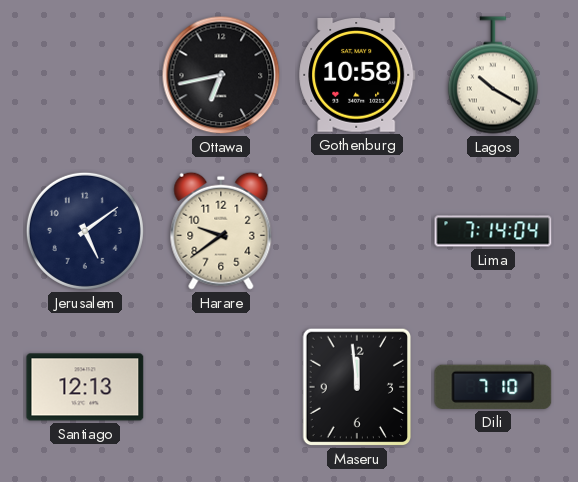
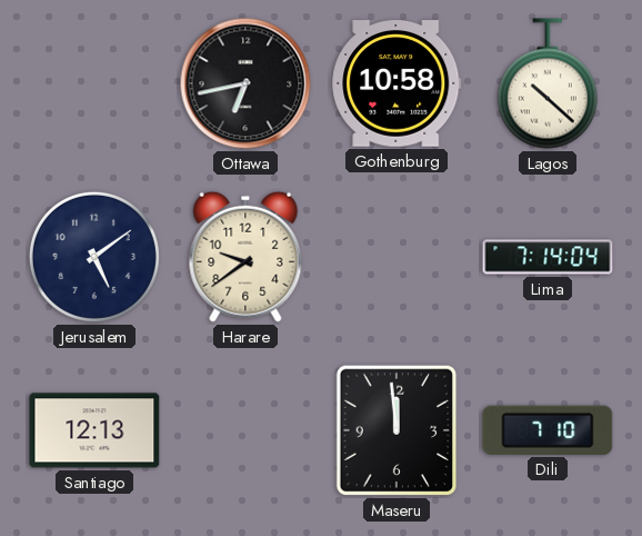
Lagos: 10:20 -> 10:22
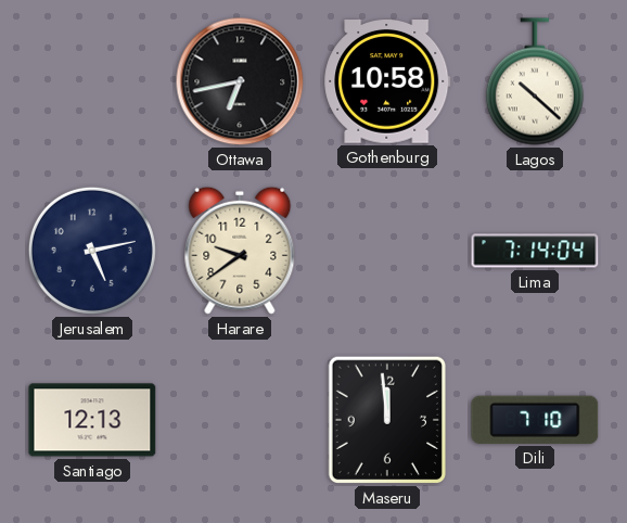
Jerusalem: 5:09 -> 5:13
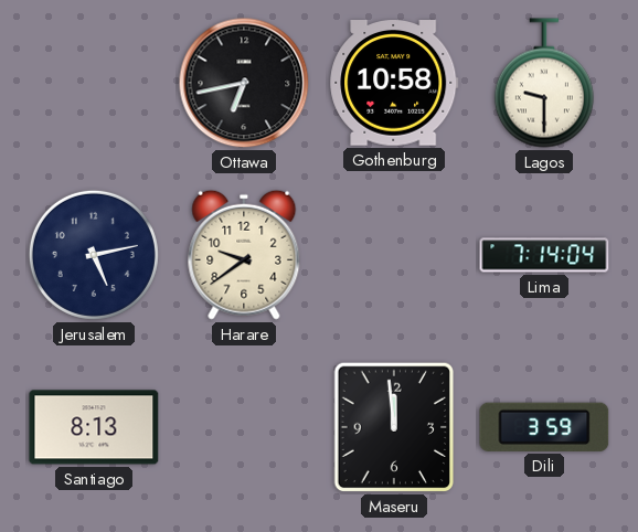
Lagos: 10:22 -> 9:30
Santiago: 12:13 -> 8:13
Dili: 7:10 -> 3:59
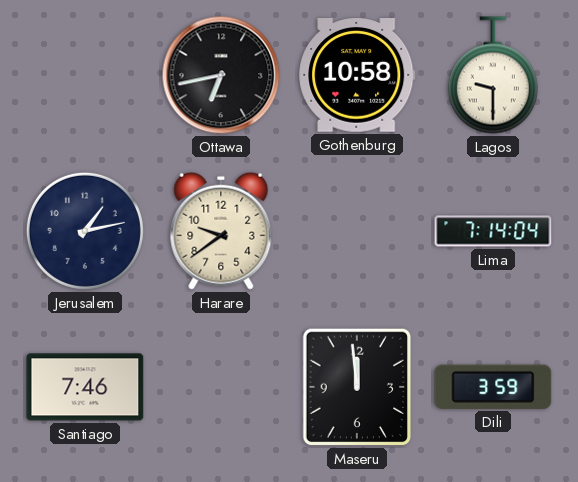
Jerusalem: 5:13 -> 1:13
Santiago: 8:13 -> 7:46
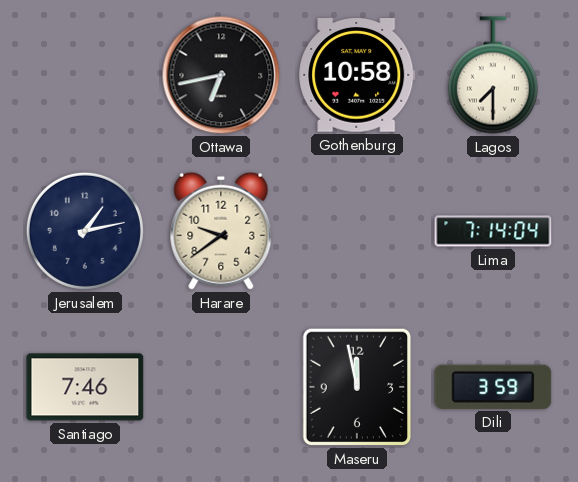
Lagos: 9:30 -> 7:30
Maseru: 11:59 -> 11:58
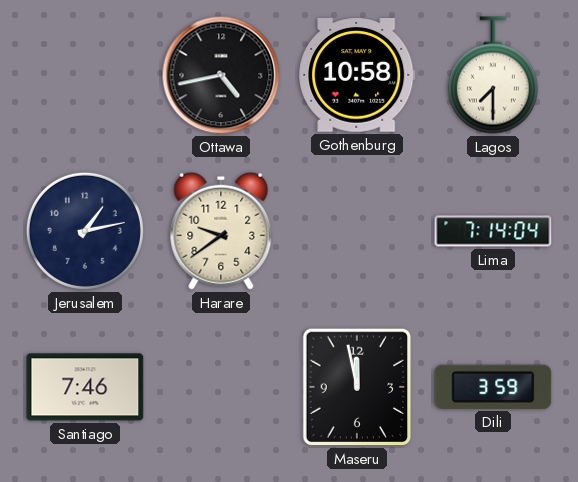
Ottawa: 6:43 -> 4:43
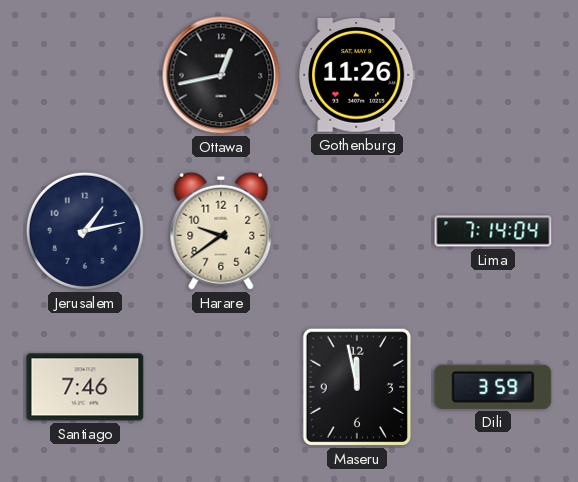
Ottawa: 4:43 -> 12:43
Gothenburg: 10:58 -> 11:26
Lagos: 7:30 -> none
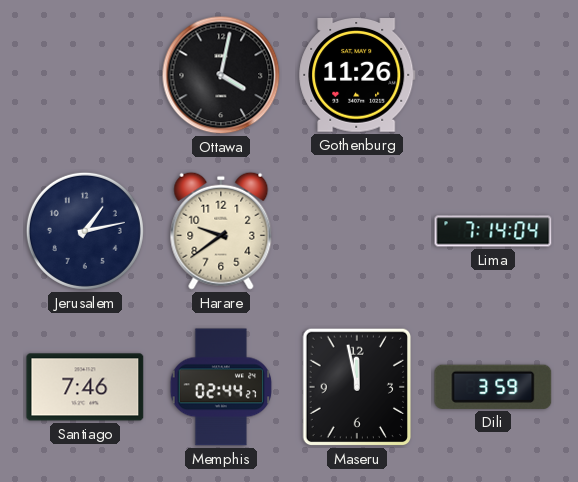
Ottawa: 12:43 -> 4:02
Memphis: none -> 02:44
